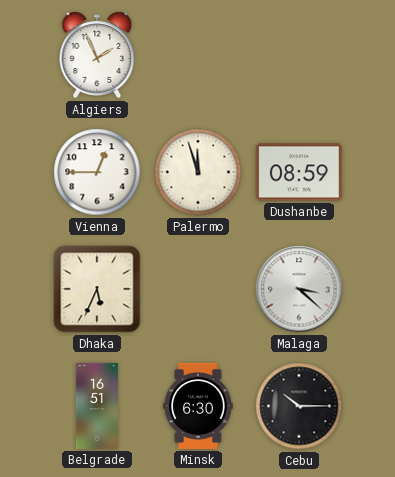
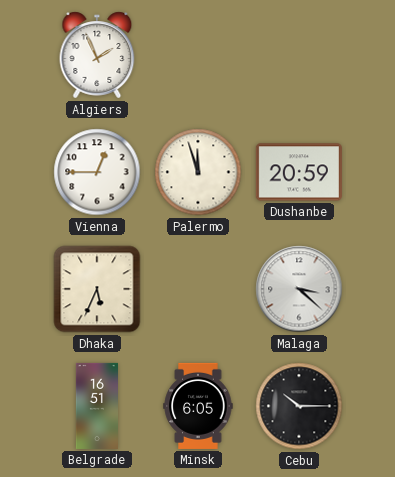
Dushanbe: 08:59 -> 20:59
Minsk: 6:30 -> 6:05
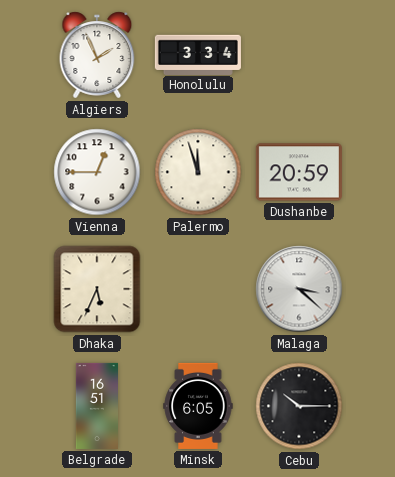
Honolulu: none -> 3:34
